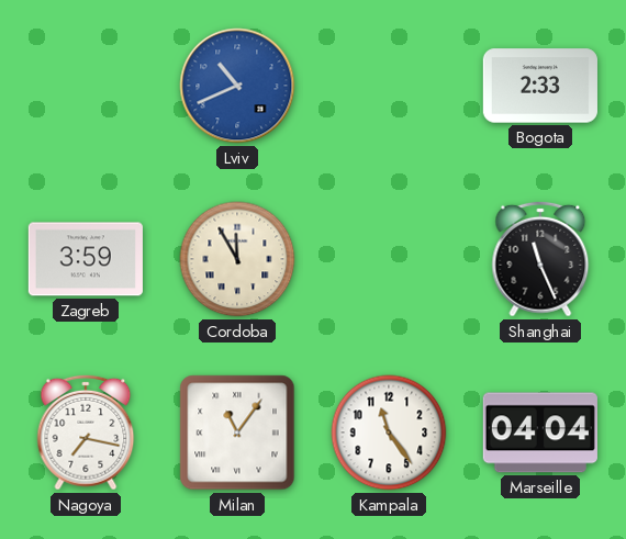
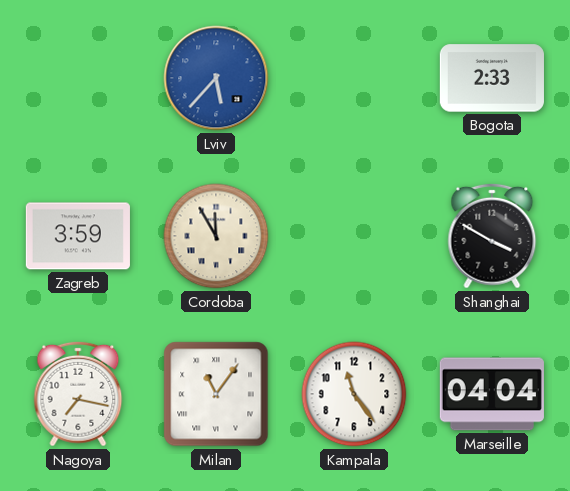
Lviv: 10:41 -> 5:37
Shanghai: 11:26 -> 3:50
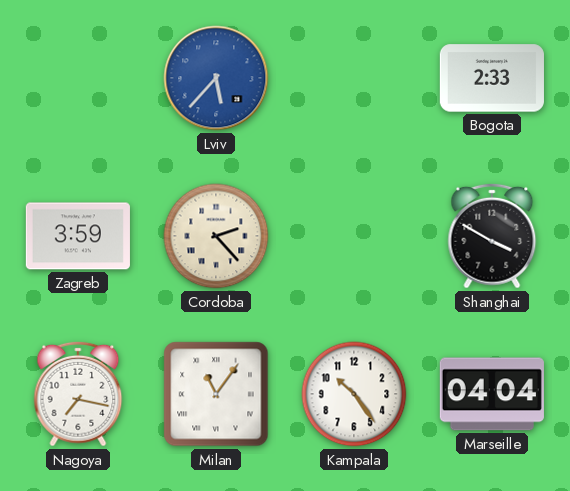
Cordoba: 11:55 -> 2:23
Kampala: 11:24 -> 10:24
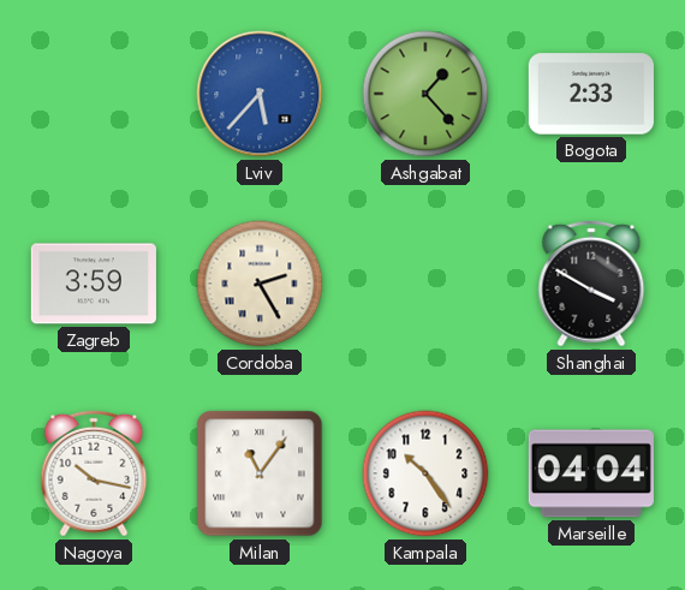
Ashgabat: none -> 1:23
Cordoba: 2:23 -> 2:25
Nagoya: 7:17 -> 10:17
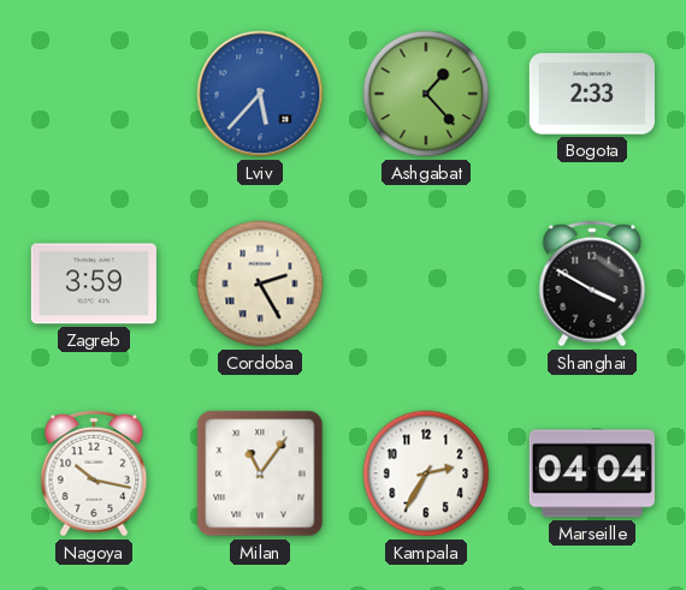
Kampala: 10:24 -> 2:35
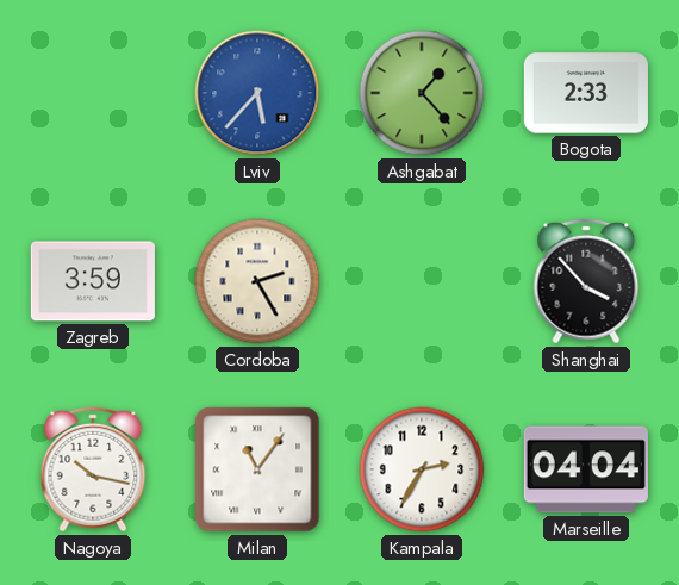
Shanghai: 3:50 -> 3:53
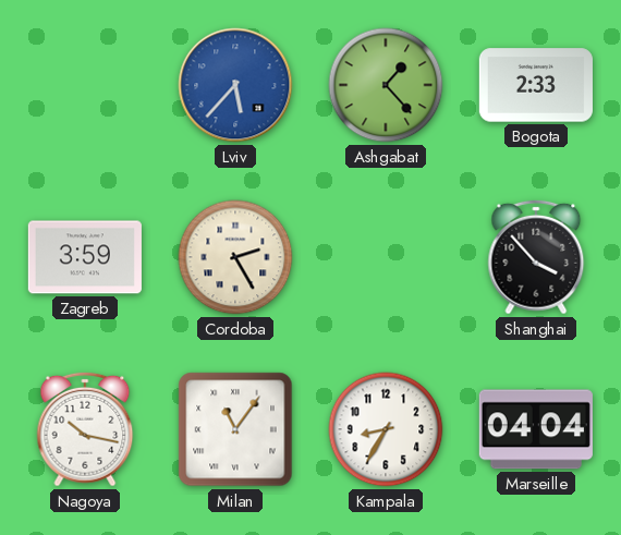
Kampala: 2:35 -> 8:35
